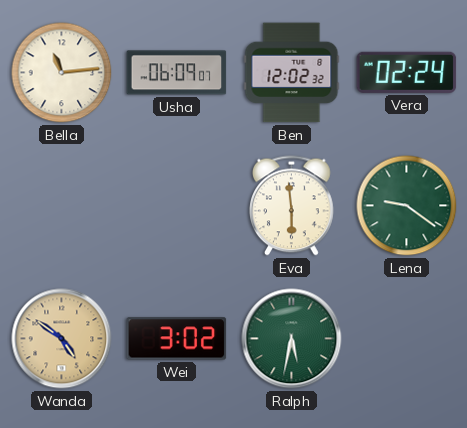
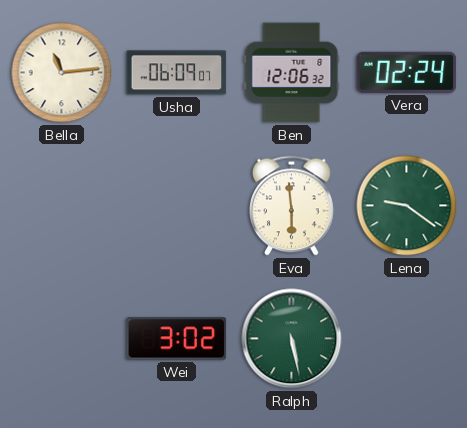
Ben: 12:02 -> 12:06
Wanda: 4:51 -> none
Ralph: 5:32 -> 5:28
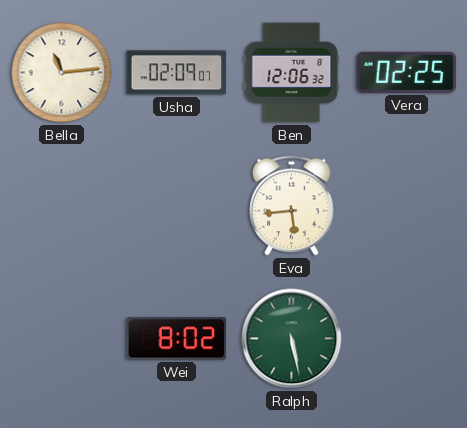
Usha: 06:09 -> 02:09
Vera: 02:24 -> 02:25
Eva: 5:59 -> 5:44
Lena: 9:21 -> none
Wei: 3:02 -> 8:02
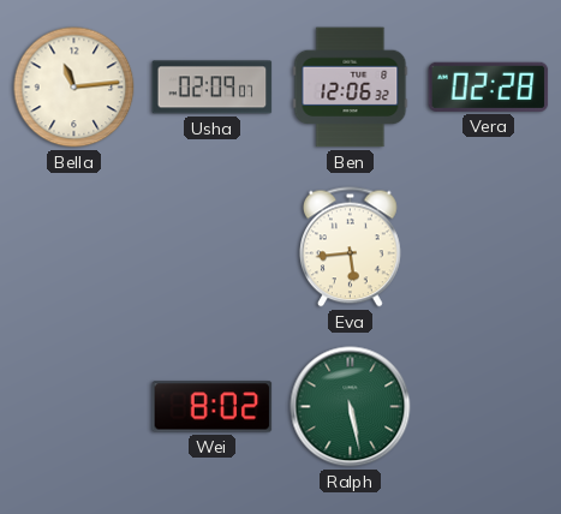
Vera: 02:25 -> 02:28
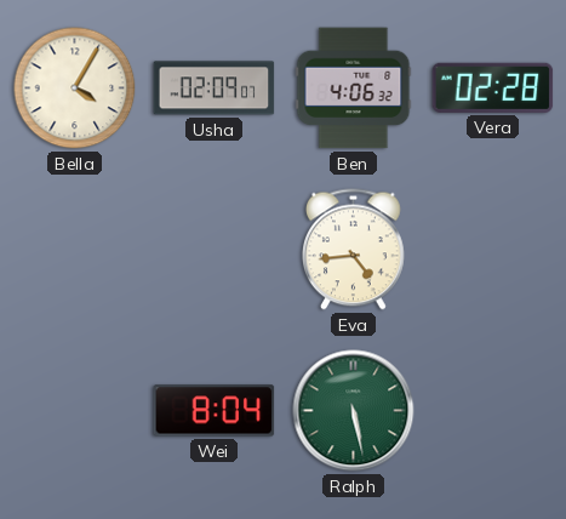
Bella: 11:14 -> 4:05
Ben: 12:06 -> 4:06
Eva: 5:44 -> 4:44
Wei: 8:02 -> 8:04
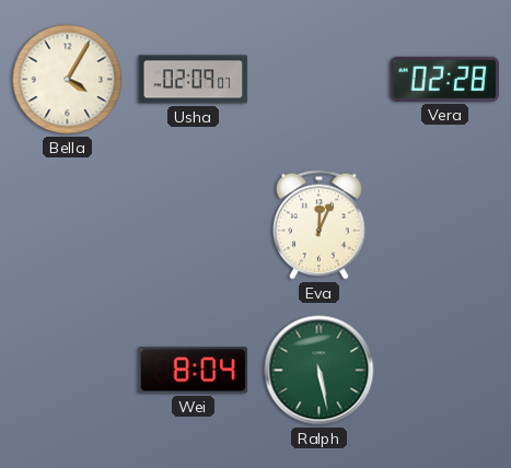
Ben: 4:06 -> none
Eva: 4:44 -> 12:04
